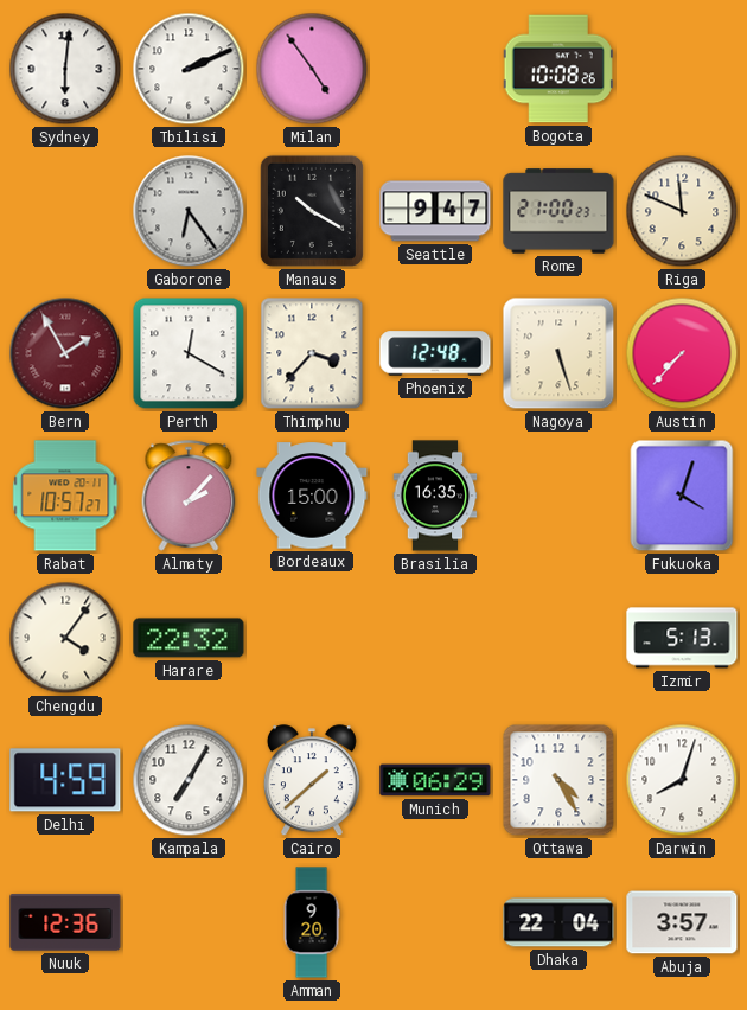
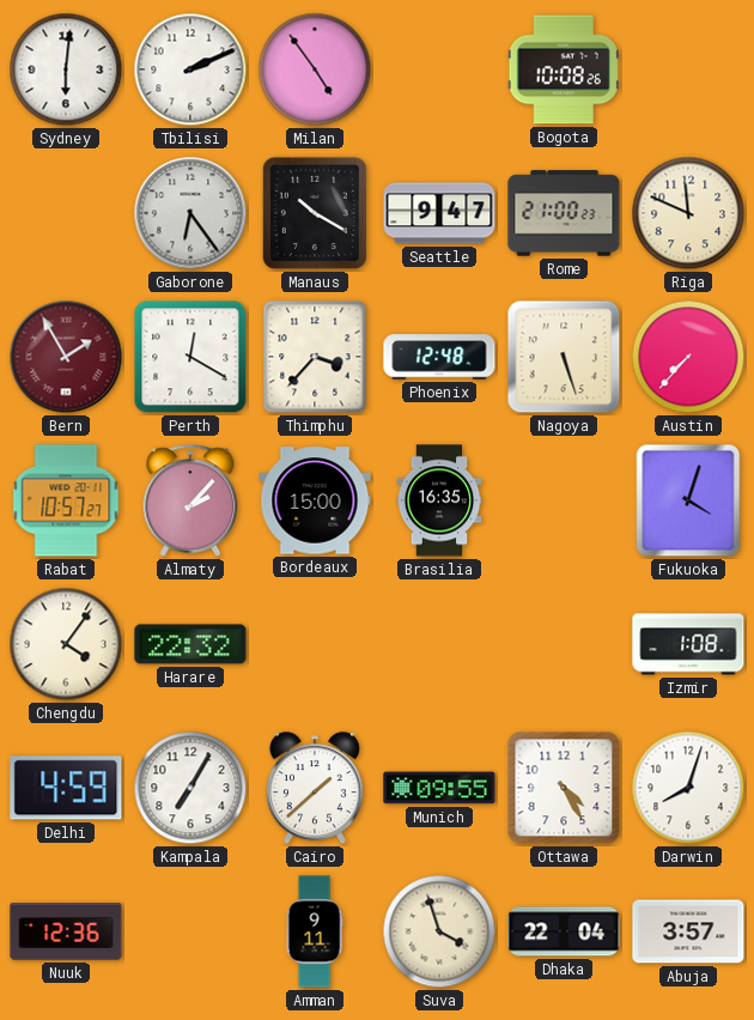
Izmir: 5:13 -> 1:08
Munich: 06:29 -> 09:55
Amman: 9:20 -> 9:11
Suva: none -> 3:57
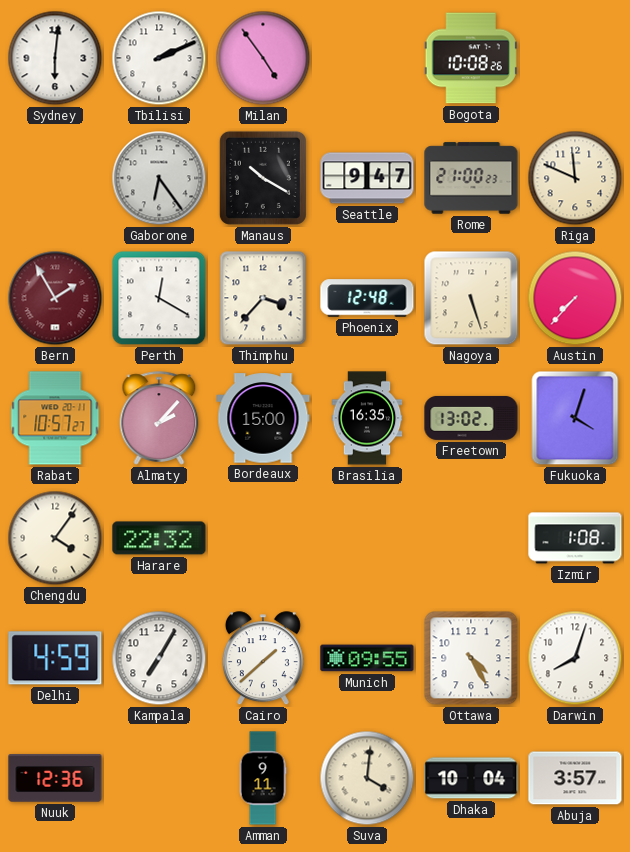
Freetown: none -> 13:02
Suva: 3:57 -> 4:01
Dhaka: 22:04 -> 10:04
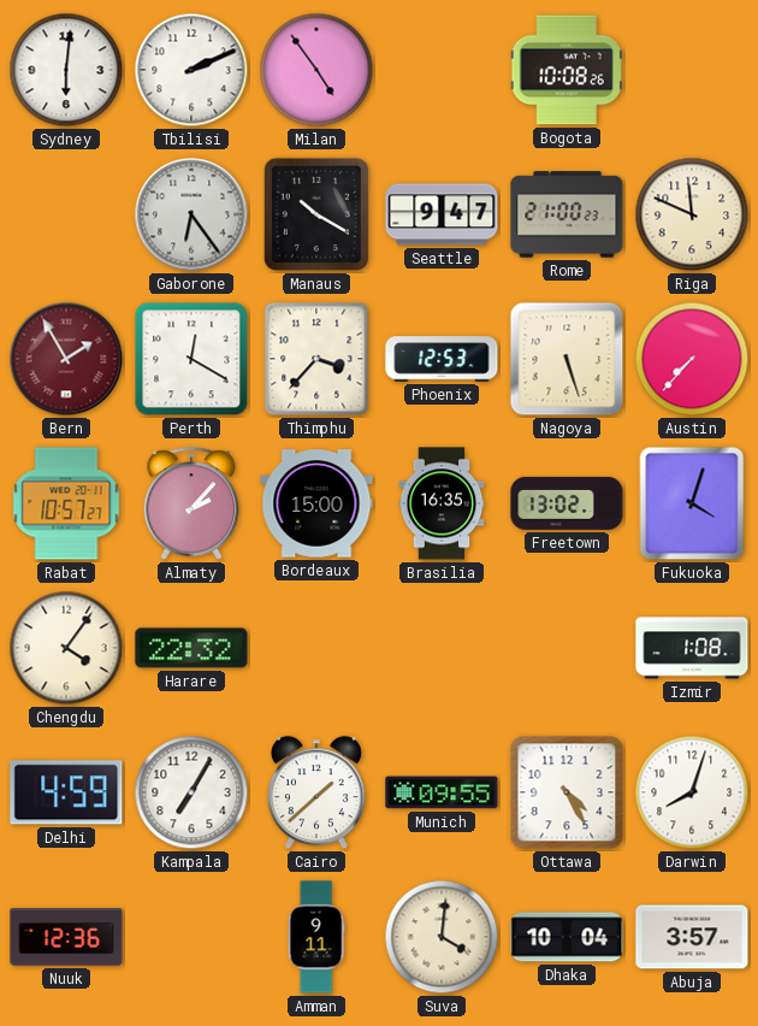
Phoenix: 12:48 -> 12:53
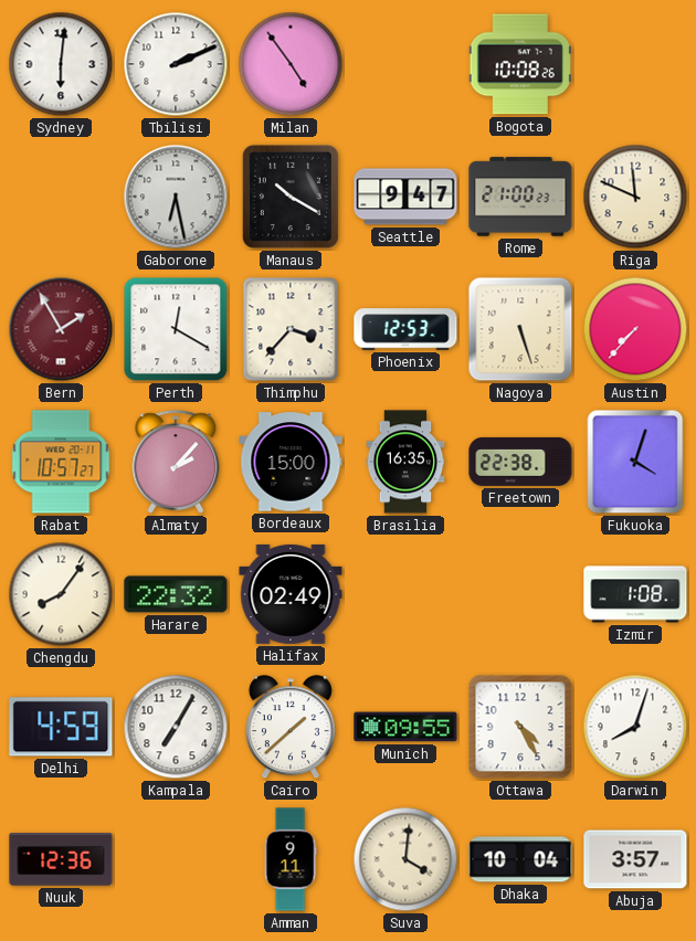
Gaborone: 6:24 -> 6:28
Freetown: 13:02 -> 22:38
Chengdu: 4:06 -> 8:06
Halifax: none -> 02:49
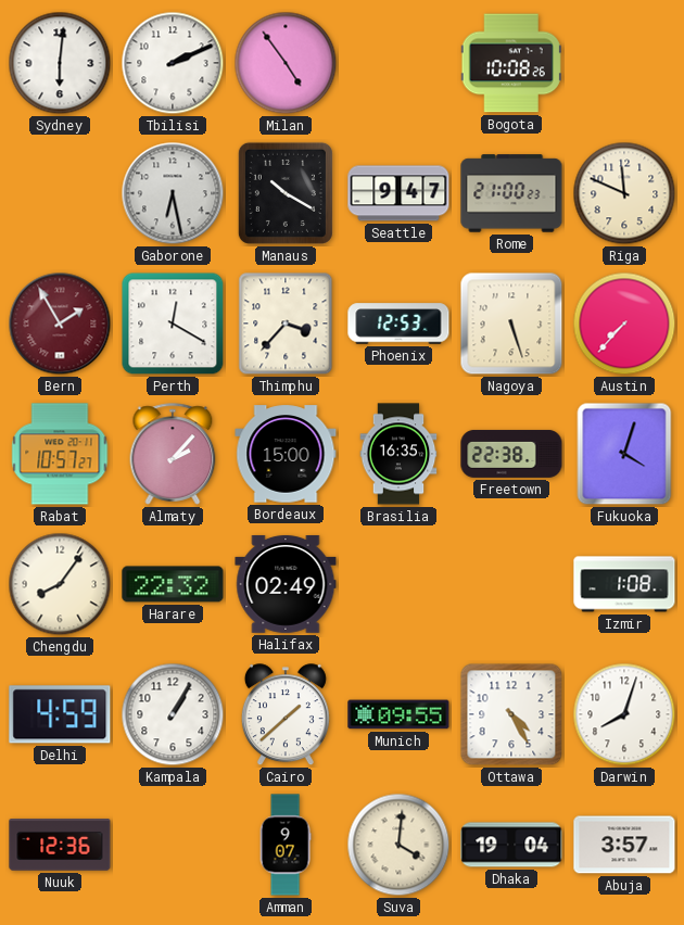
Kampala: 7:05 -> 1:05
Amman: 9:11 -> 9:07
Dhaka: 10:04 -> 19:04
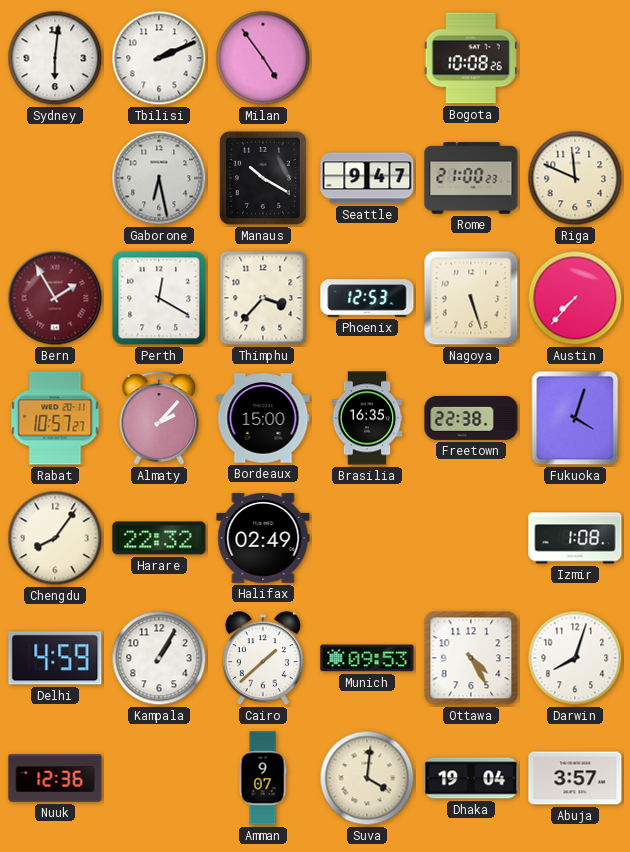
Munich: 09:55 -> 09:53
